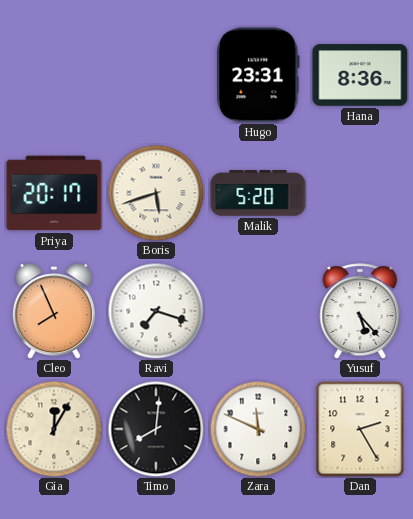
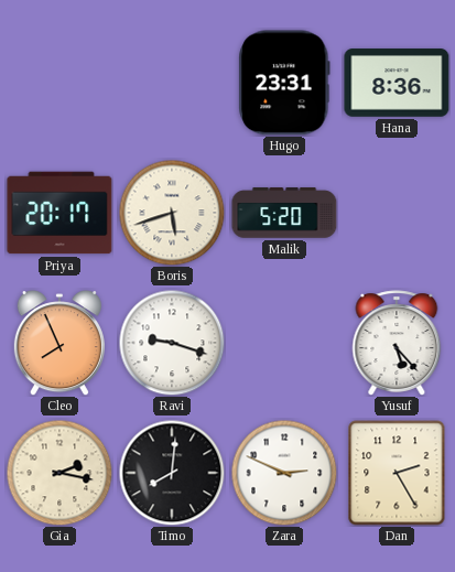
Ravi: 7:18 -> 9:18
Gia: 12:05 -> 2:17
Zara: 11:49 -> 2:49
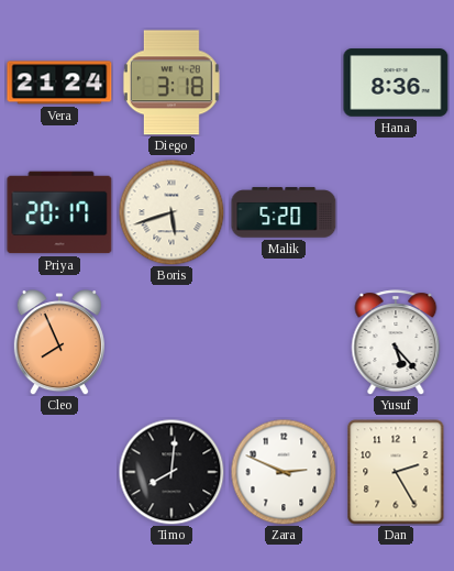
Vera: none -> 21:24
Diego: none -> 3:18
Hugo: 23:31 -> none
Ravi: 9:18 -> none
Gia: 2:17 -> none
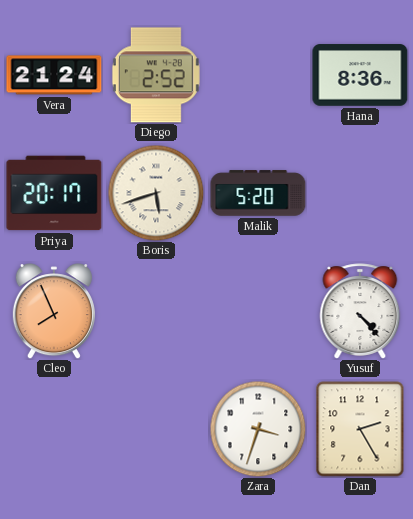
Diego: 3:18 -> 2:52
Yusuf: 5:23 -> 4:23
Timo: 8:01 -> none
Zara: 2:49 -> 3:33
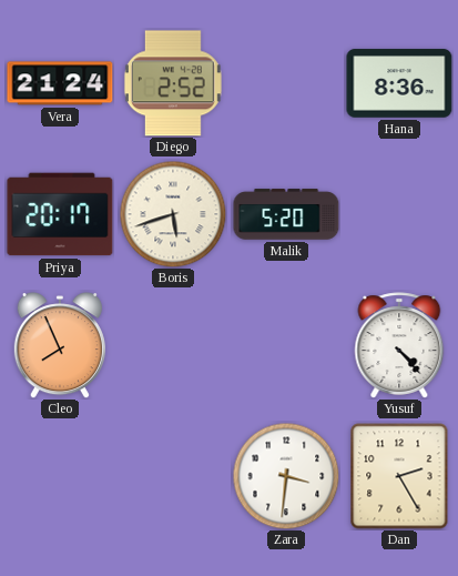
Zara: 3:33 -> 3:31
